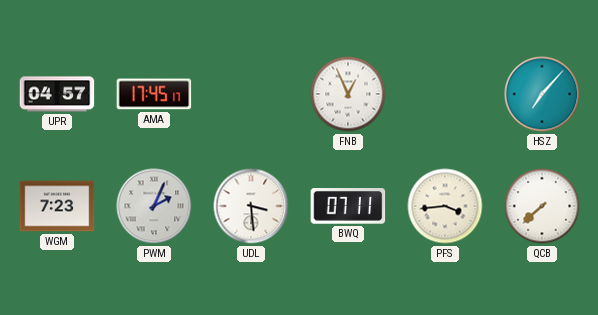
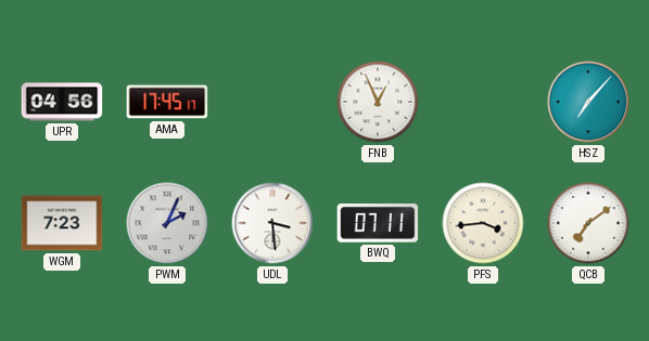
UPR: 04:57 -> 04:56
QCB: 7:38 -> 7:09
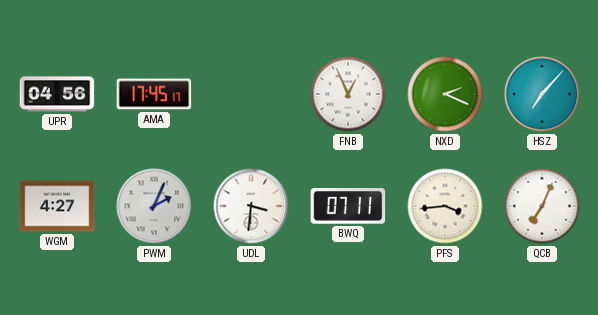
NXD: none -> 2:19
WGM: 7:23 -> 4:27
UDL: 3:29 -> 3:31
QCB: 7:09 -> 7:04
